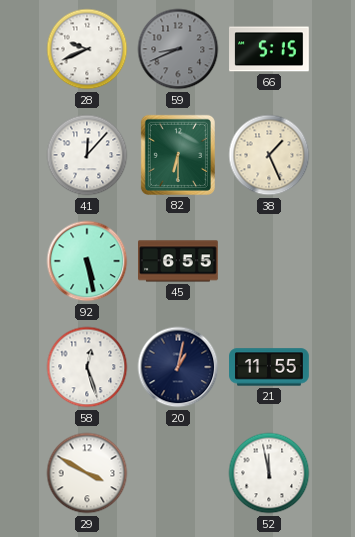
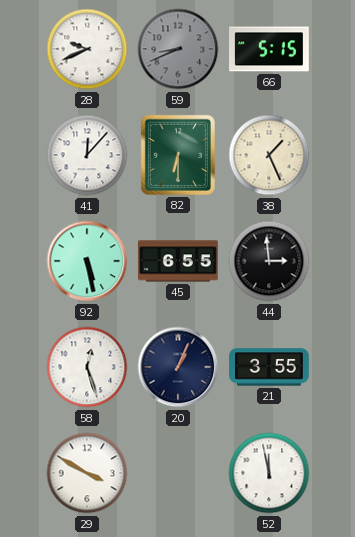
44: none -> 2:59
20: 1:02 -> 1:04
21: 11:55 -> 3:55
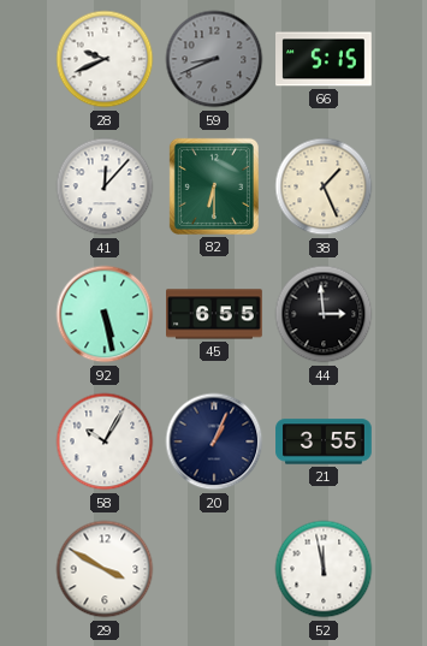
58: 12:27 -> 10:05
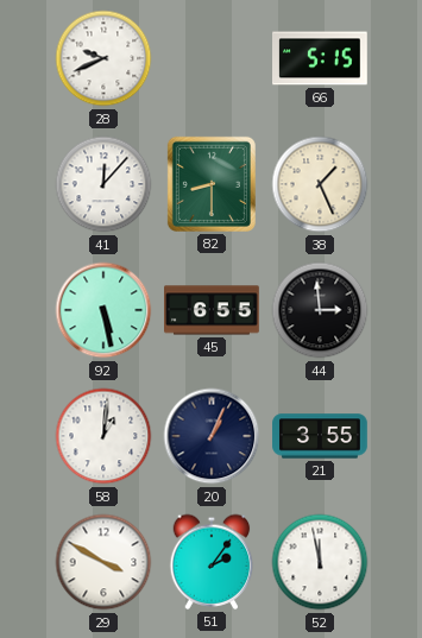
59: 8:41 -> none
82: 6:30 -> 8:30
58: 10:05 -> 1:01
51: none -> 2:06
